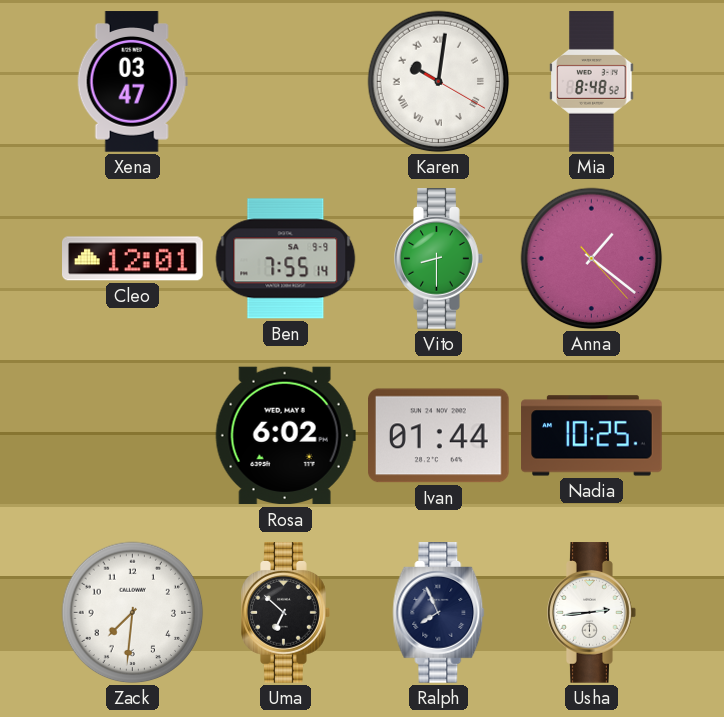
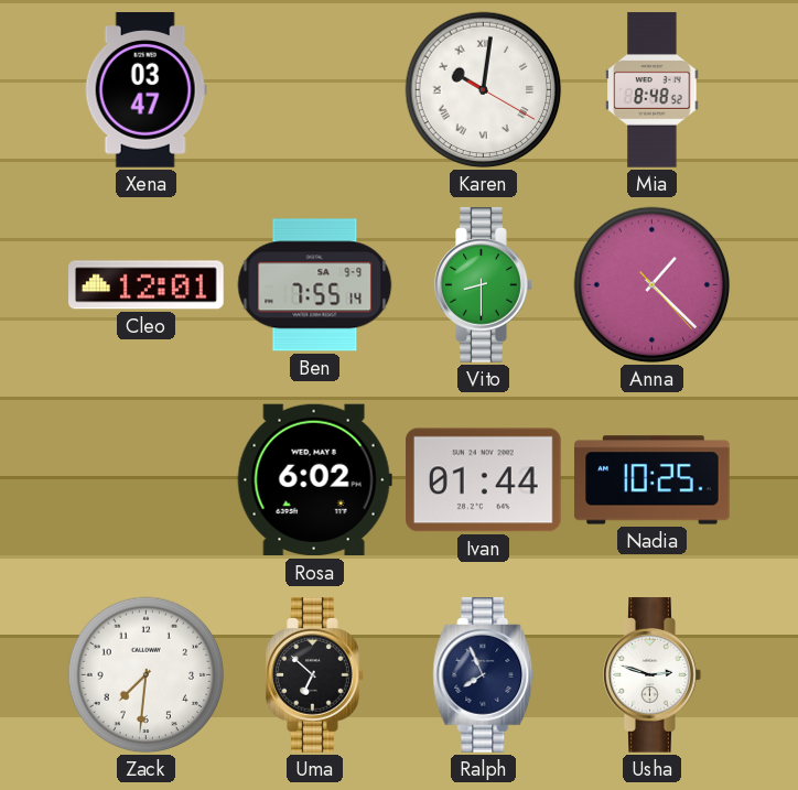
Anna: 1:21 -> 1:22
Usha: 2:44 -> 2:48
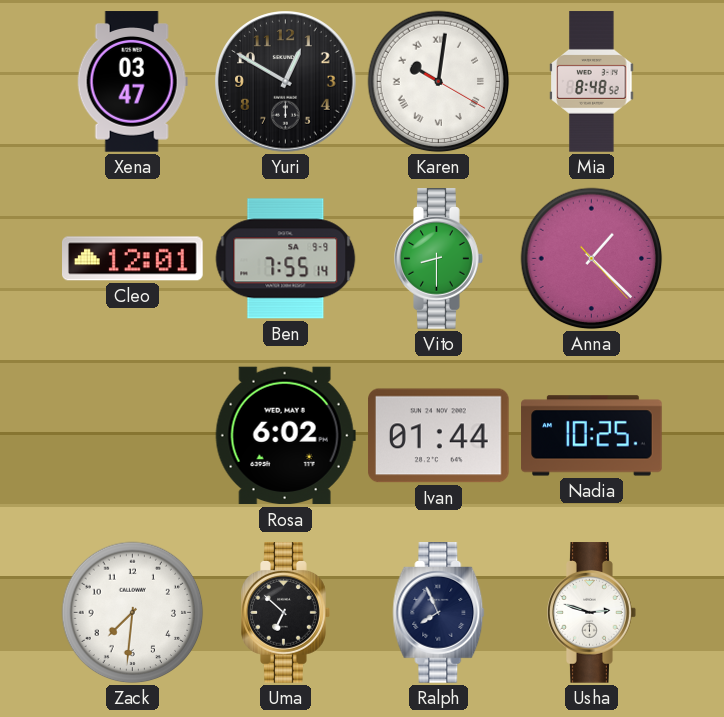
Yuri: none -> 12:50
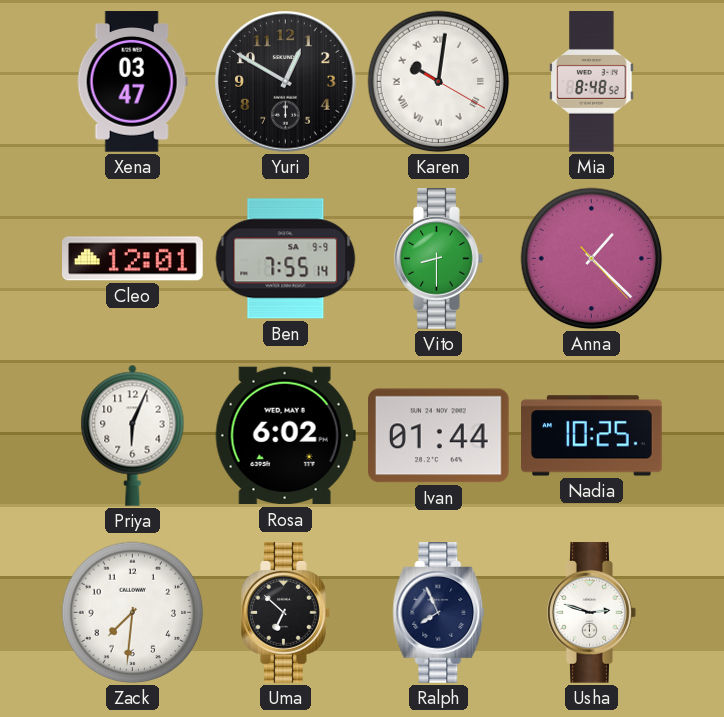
Priya: none -> 6:04
